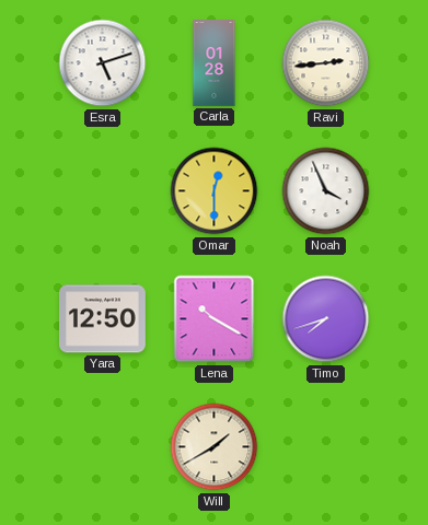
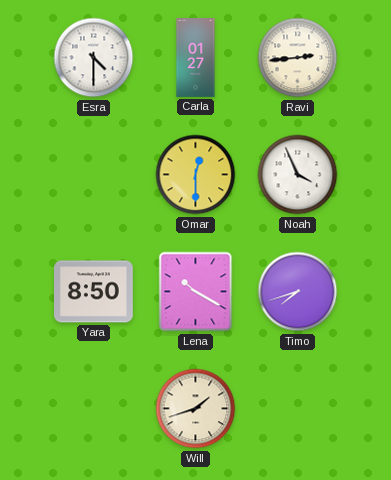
Esra: 5:12 -> 4:30
Carla: 01:28 -> 01:27
Yara: 12:50 -> 8:50
Will: 1:40 -> 1:42
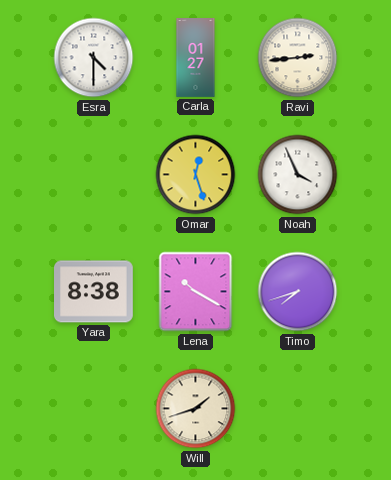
Omar: 12:30 -> 12:27
Yara: 8:50 -> 8:38
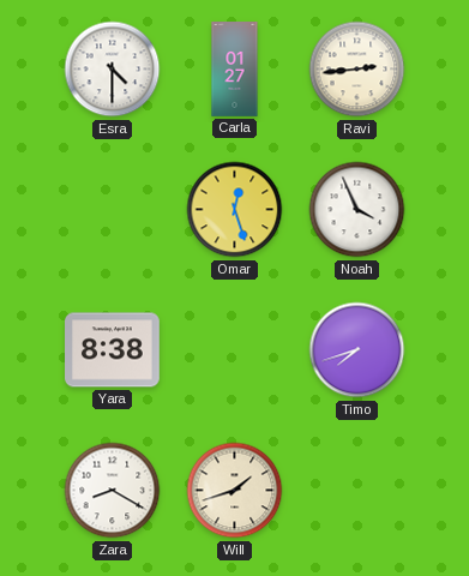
Lena: 10:20 -> none
Zara: none -> 8:20
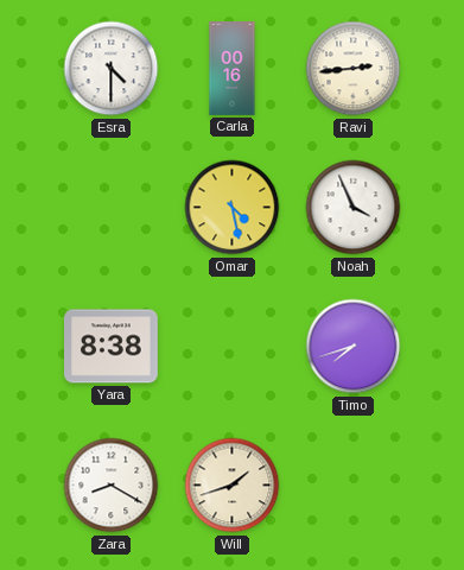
Carla: 01:27 -> 00:16
Omar: 12:27 -> 4:28
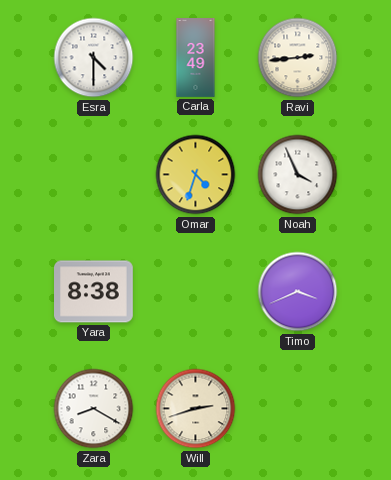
Carla: 00:16 -> 23:49
Omar: 4:28 -> 4:33
Timo: 7:42 -> 3:41
Will: 1:42 -> 2:42
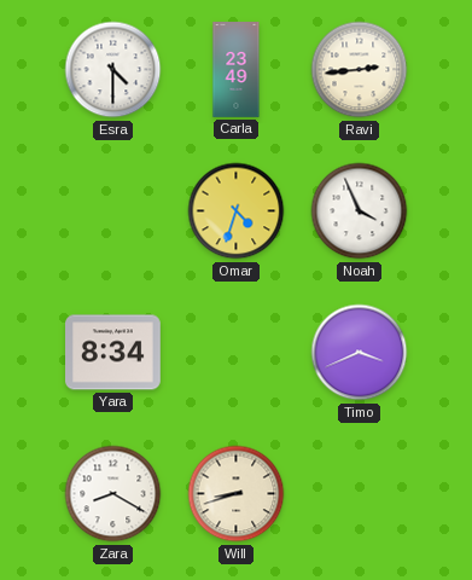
Yara: 8:38 -> 8:34
Will: 2:42 -> 8:42
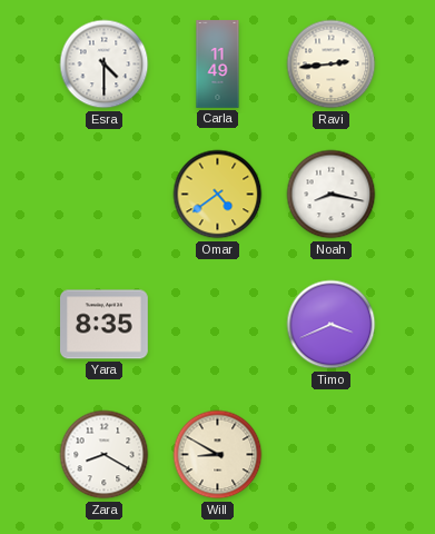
Carla: 23:49 -> 11:49
Omar: 4:33 -> 4:39
Noah: 3:56 -> 8:17
Yara: 8:34 -> 8:35
Will: 8:42 -> 8:50
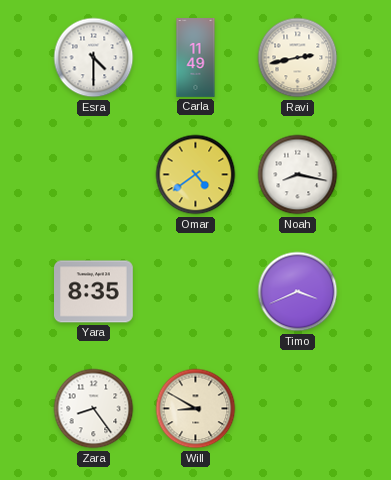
Ravi: 2:44 -> 2:43
Zara: 8:20 -> 8:24
